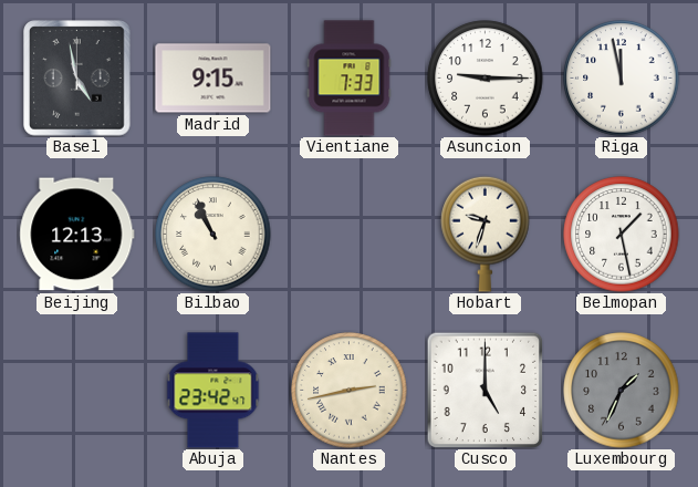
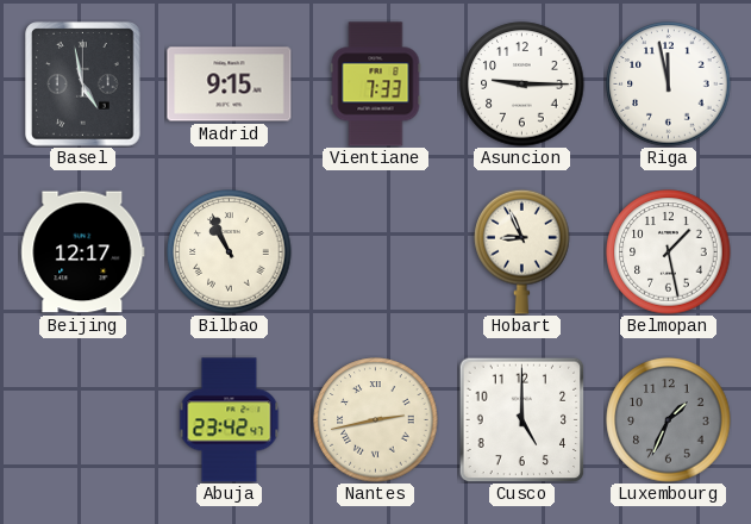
Beijing: 12:13 -> 12:17
Hobart: 9:33 -> 8:56
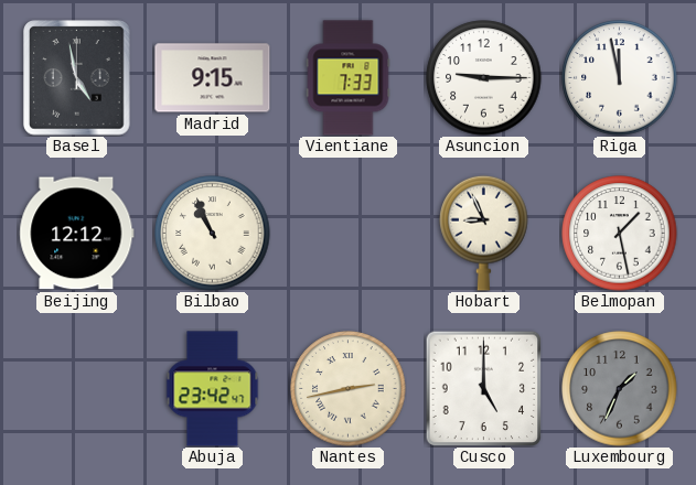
Beijing: 12:17 -> 12:12
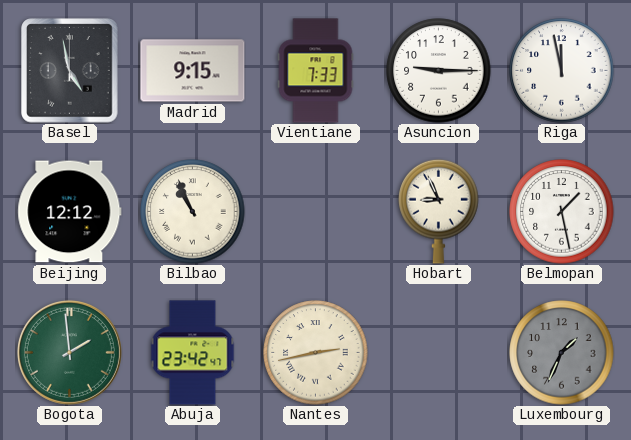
Bogota: none -> 1:59
Cusco: 5:00 -> none
